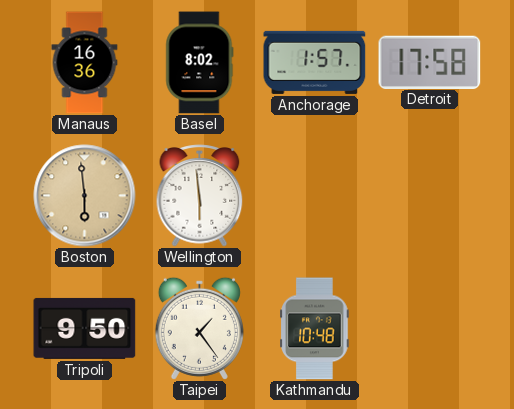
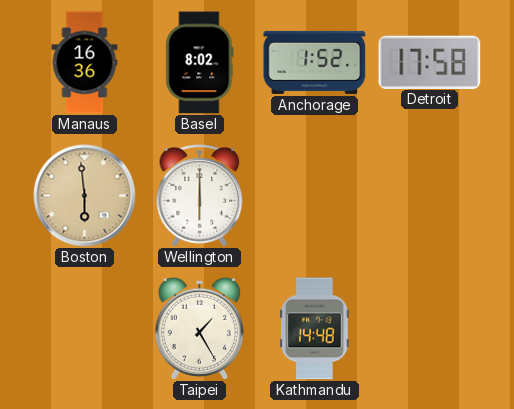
Anchorage: 1:57 -> 1:52
Wellington: 5:59 -> 6:00
Tripoli: 9:50 -> none
Taipei: 1:24 -> 1:25
Kathmandu: 10:48 -> 14:48
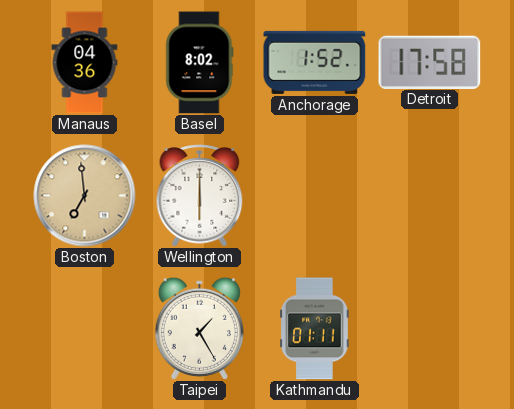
Manaus: 16:36 -> 04:36
Boston: 5:59 -> 6:59
Kathmandu: 14:48 -> 01:11
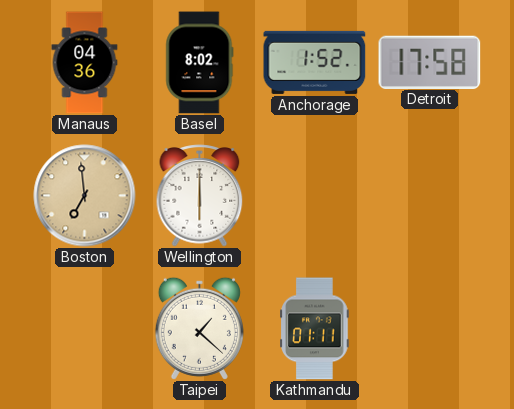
Taipei: 1:25 -> 1:22
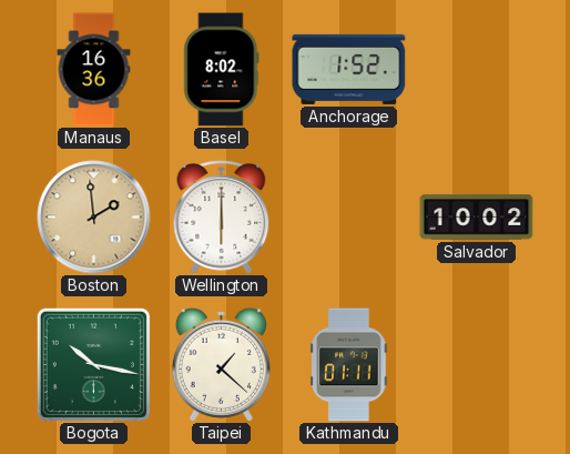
Manaus: 04:36 -> 16:36
Detroit: 17:58 -> none
Boston: 6:59 -> 1:59
Salvador: none -> 10:02
Bogota: none -> 10:17
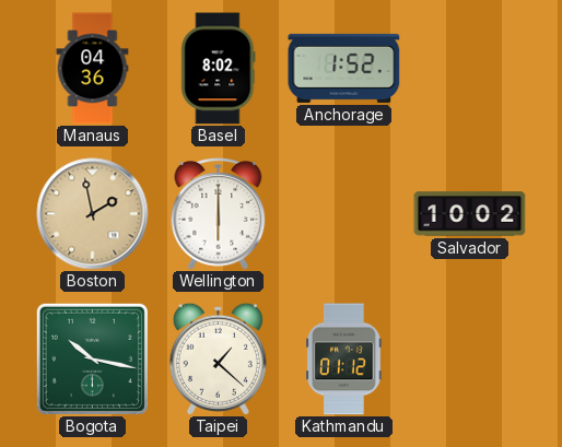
Manaus: 16:36 -> 04:36
Boston: 1:59 -> 1:58
Kathmandu: 01:11 -> 01:12
